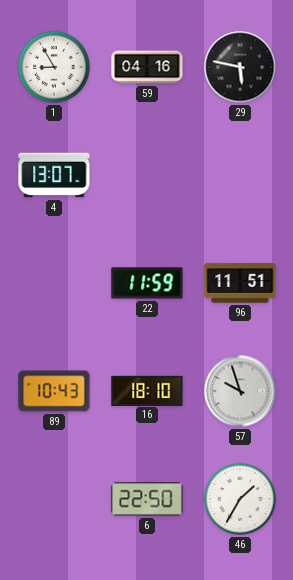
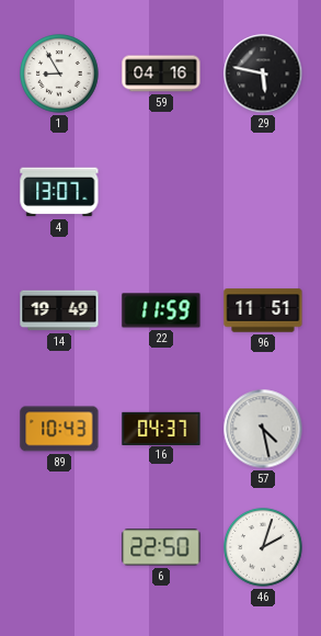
14: none -> 19:49
16: 18:10 -> 04:37
57: 9:57 -> 4:28
46: 1:35 -> 2:03
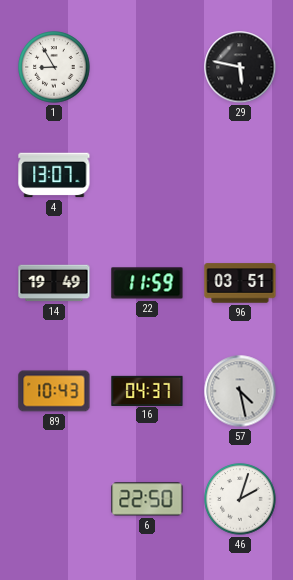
59: 04:16 -> none
96: 11:51 -> 03:51
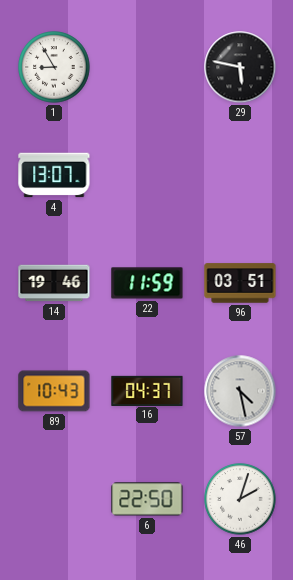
14: 19:49 -> 19:46
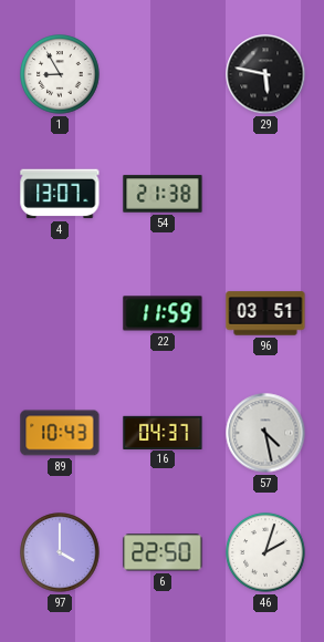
54: none -> 21:38
14: 19:46 -> none
97: none -> 4:00
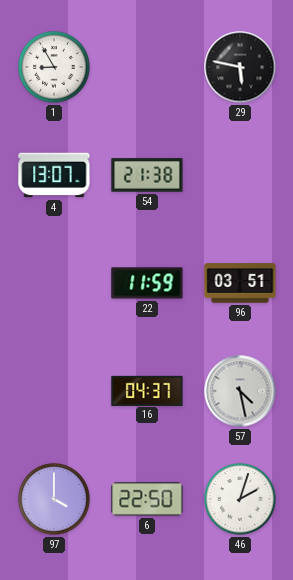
89: 10:43 -> none
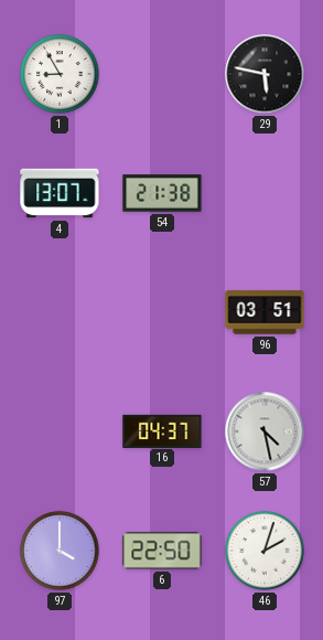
22: 11:59 -> none
